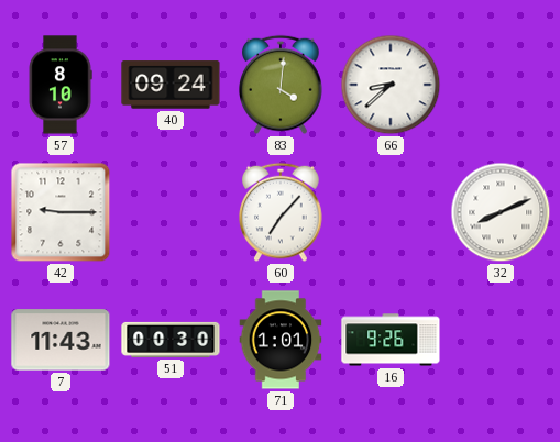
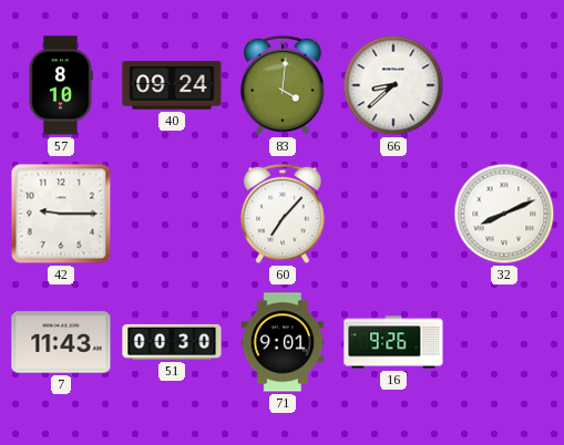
71: 1:01 -> 9:01
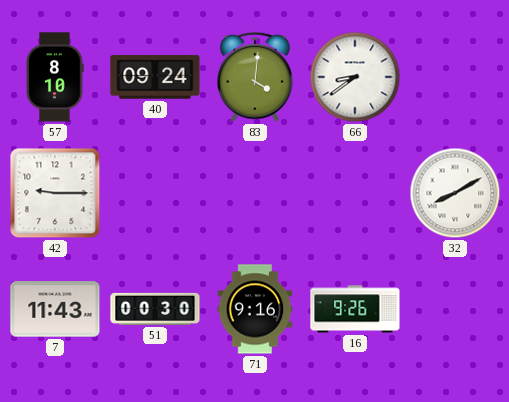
66: 8:38 -> 8:39
60: 7:07 -> none
32: 8:11 -> 8:10
71: 9:01 -> 9:16
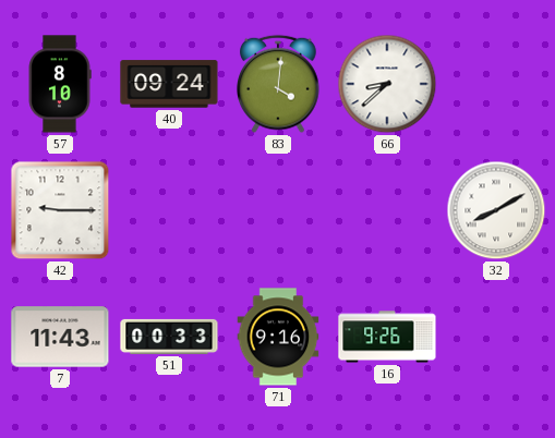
66: 8:39 -> 8:38
51: 00:30 -> 00:33
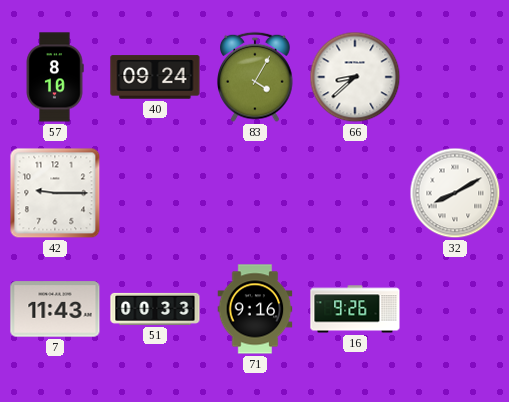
83: 4:01 -> 4:05
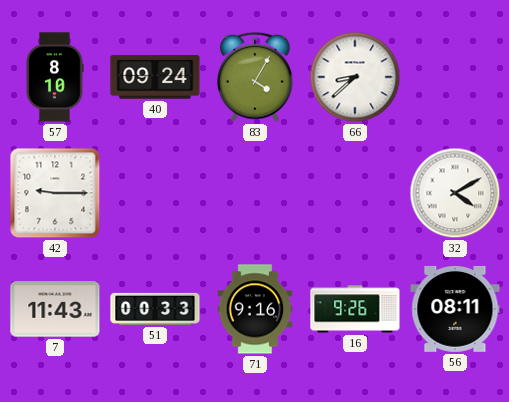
32: 8:10 -> 4:10
56: none -> 08:11
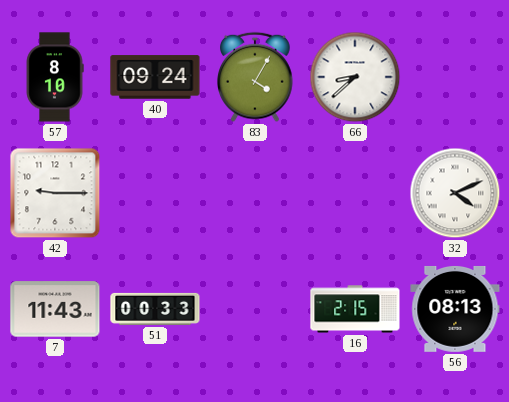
32: 4:10 -> 4:11
71: 9:16 -> none
16: 9:26 -> 2:15
56: 08:11 -> 08:13
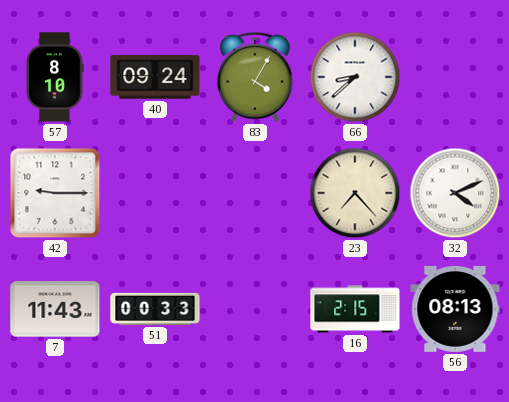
23: none -> 7:23
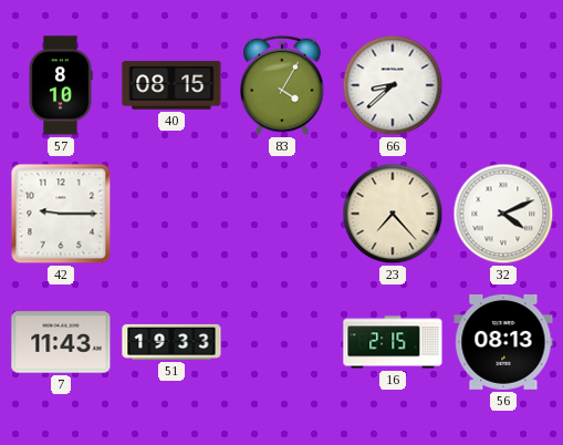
40: 09:24 -> 08:15
51: 00:33 -> 19:33
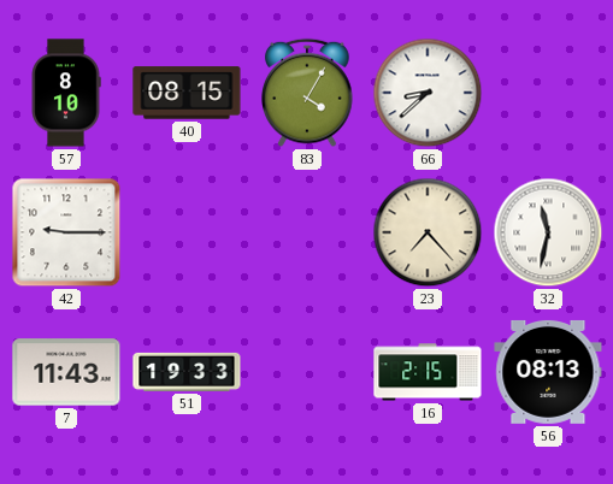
32: 4:11 -> 11:32
